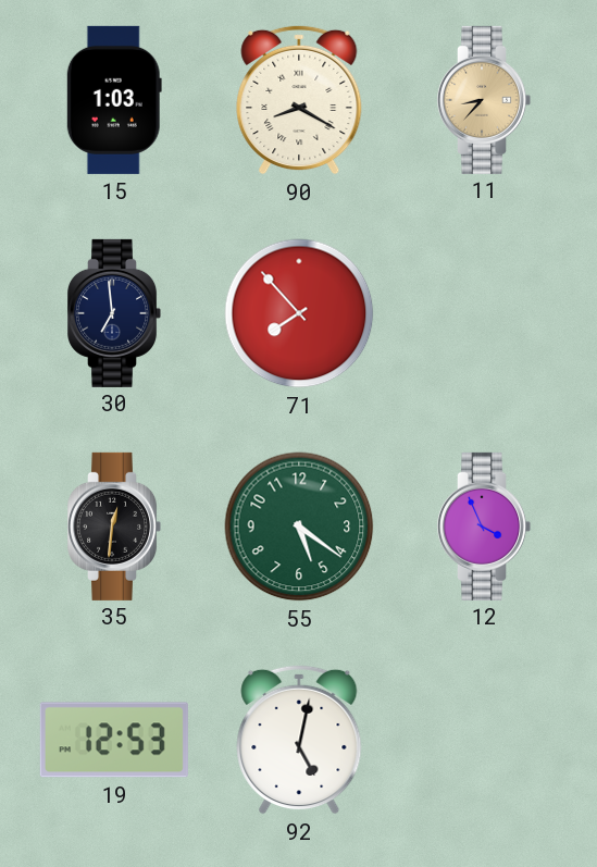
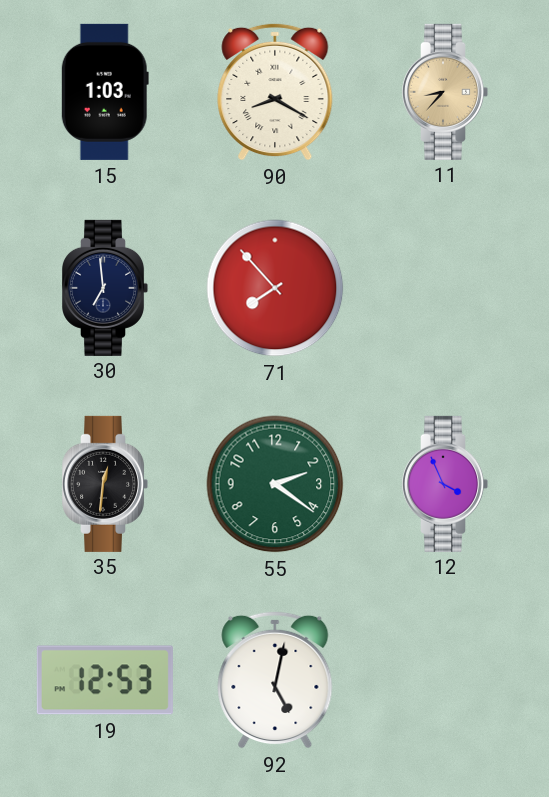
55: 5:21 -> 2:21
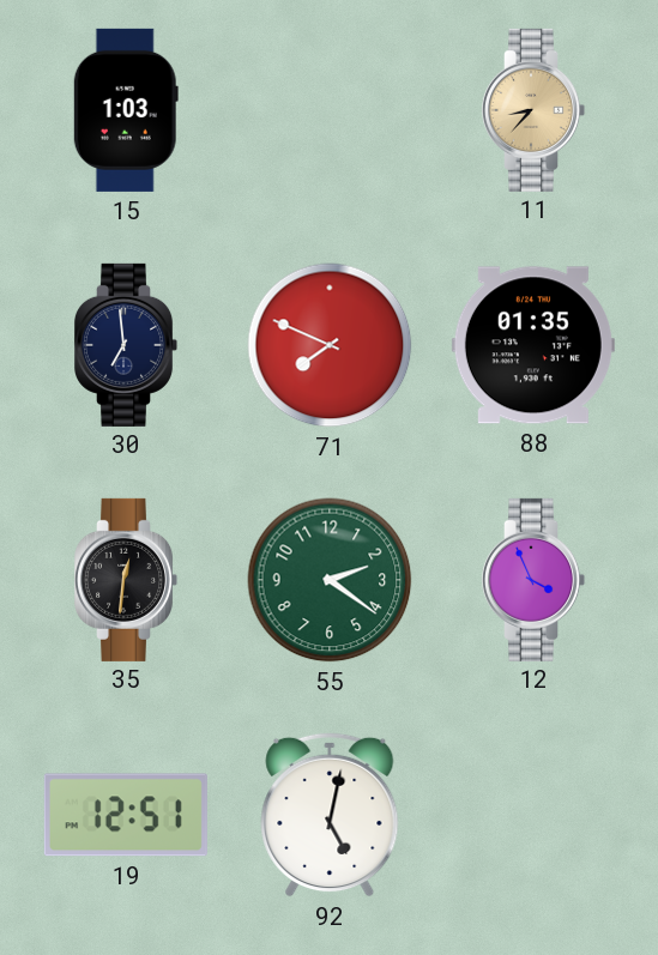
90: 8:20 -> none
71: 7:53 -> 7:49
88: none -> 01:35
19: 12:53 -> 12:51
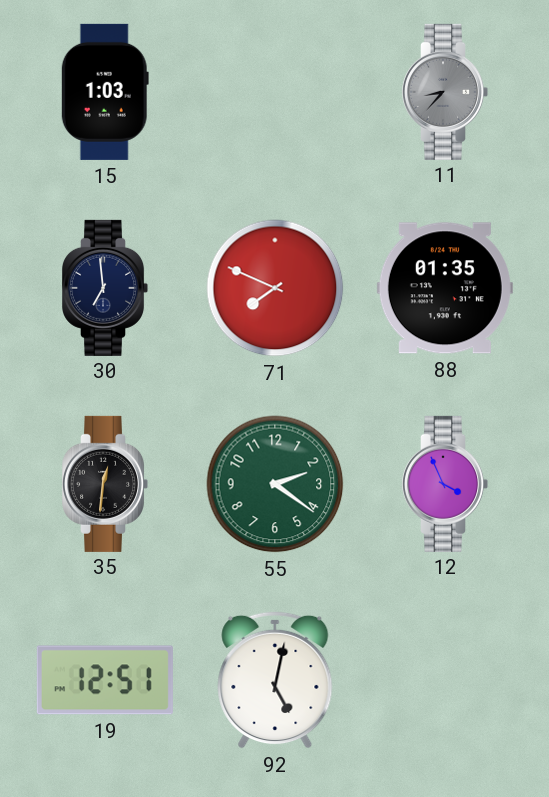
11 dial: champagne -> grey
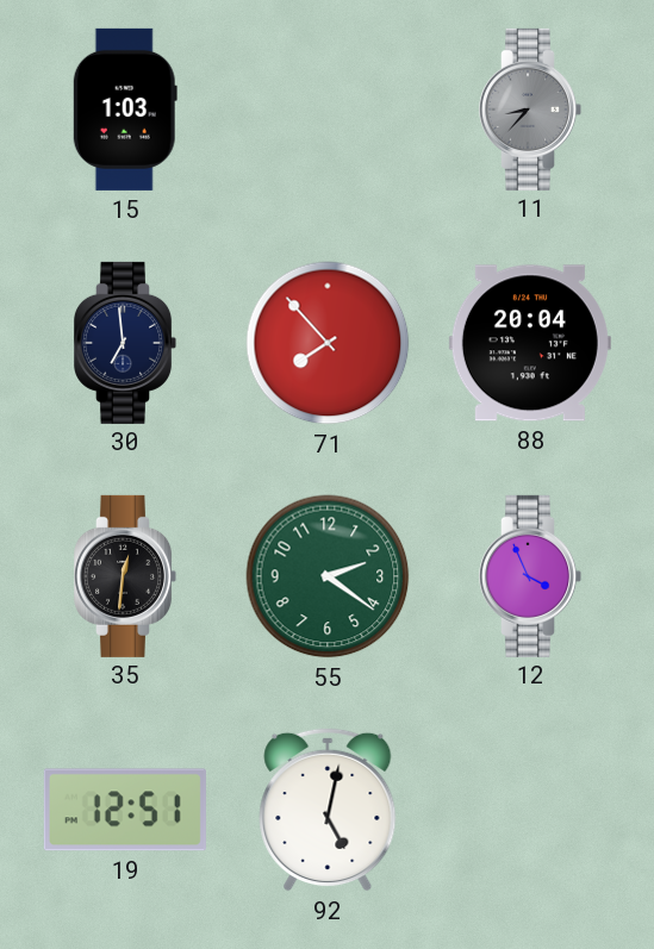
71: 7:49 -> 7:53
88: 01:35 -> 20:04
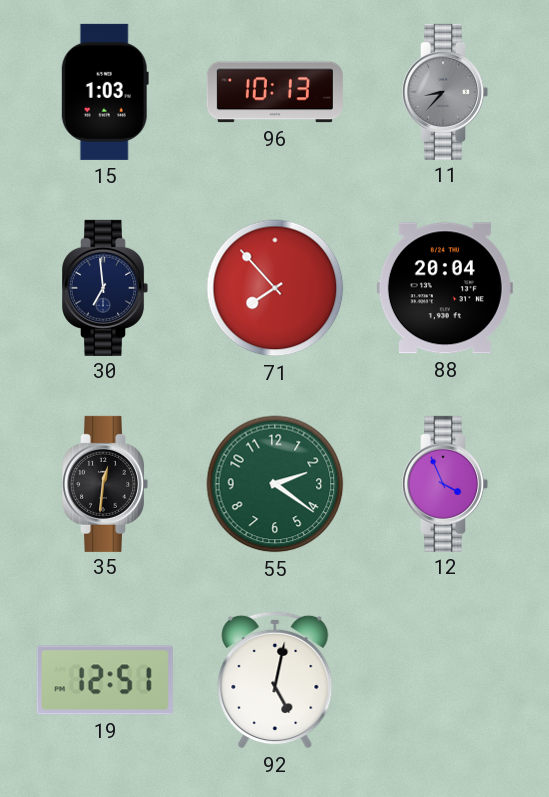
96: none -> 10:13
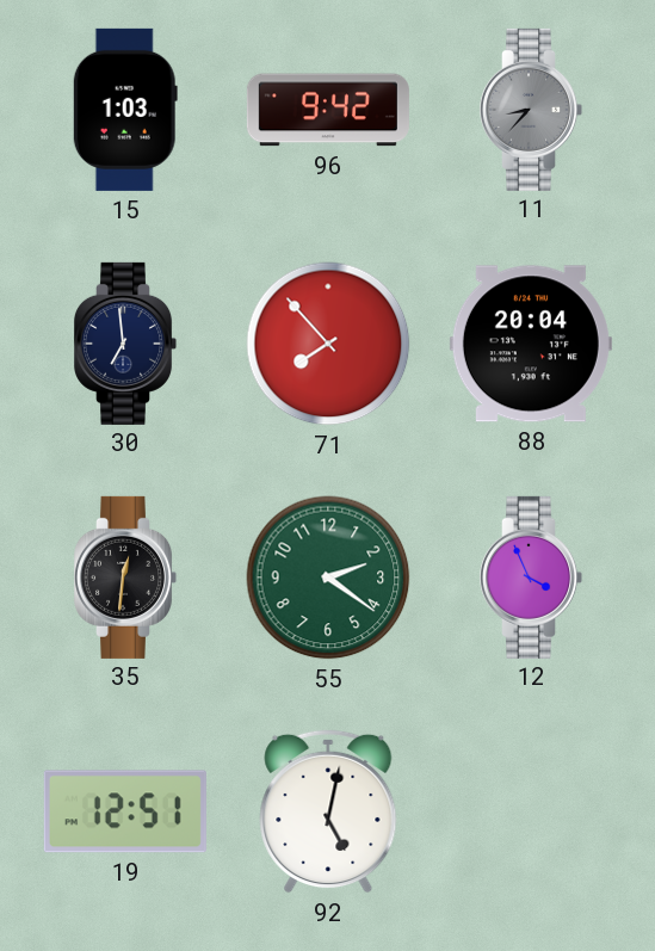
96: 10:13 -> 9:42
